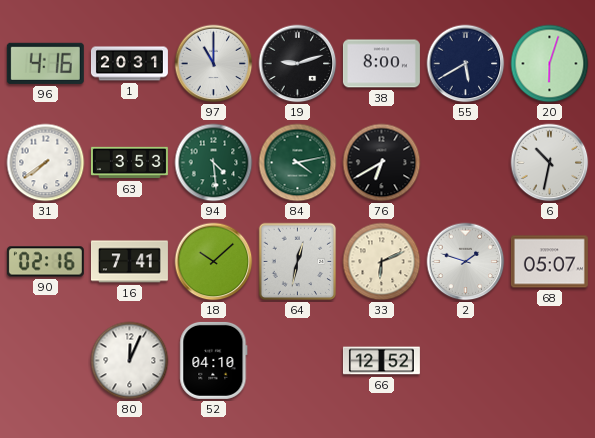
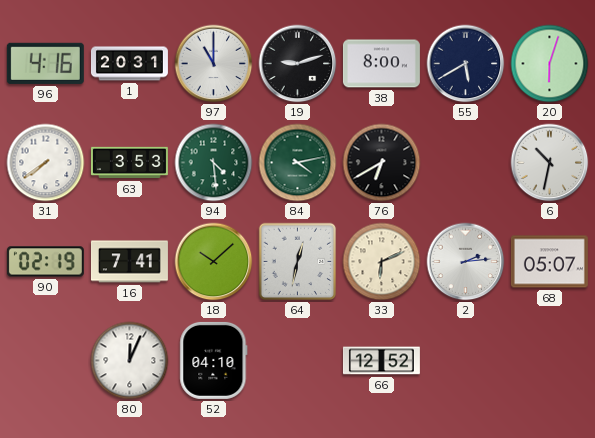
90: 02:16 -> 02:19
2: 1:48 -> 2:14
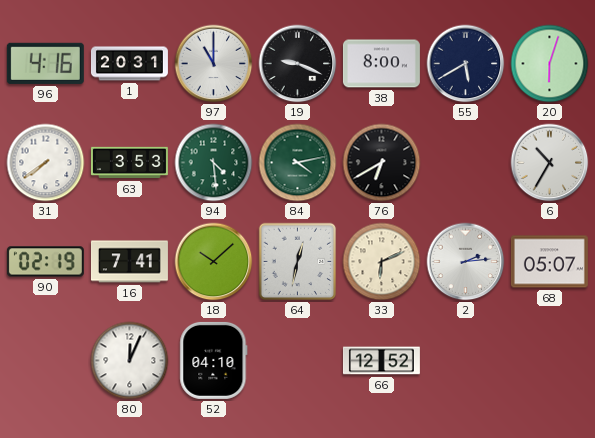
19: 9:12 -> 9:19
6: 10:32 -> 10:35
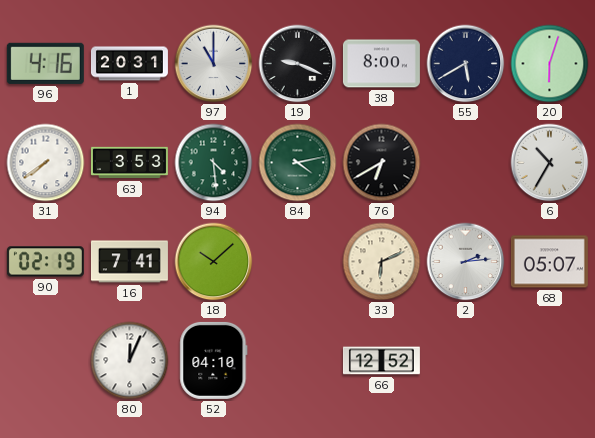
64: 12:32 -> none
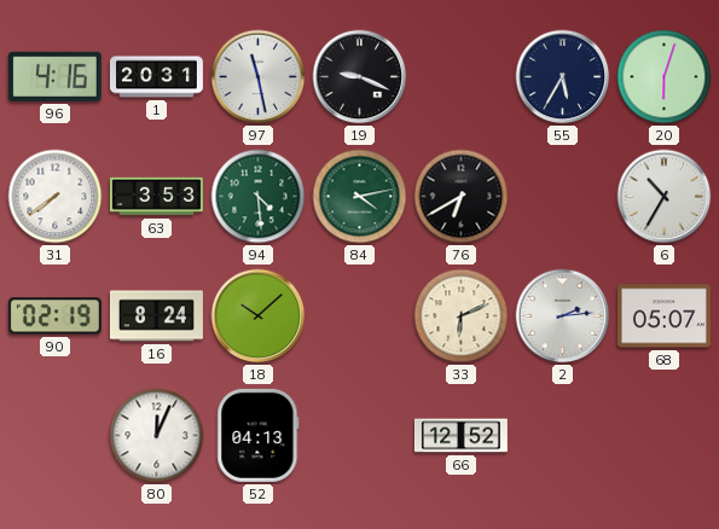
97: 11:00 -> 11:28
38: 8:00 -> none
55: 5:40 -> 5:35
16: 7:41 -> 8:24
52: 04:10 -> 04:13
